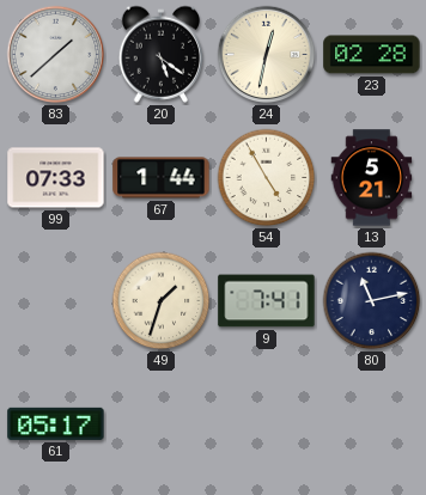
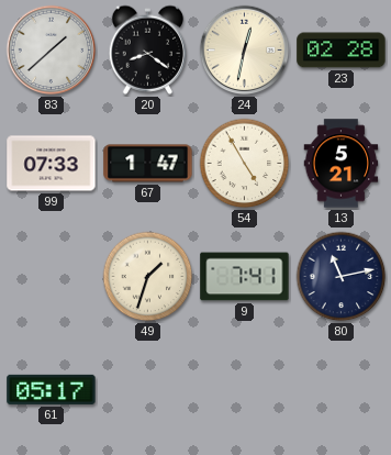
20: 5:21 -> 8:21
67: 1:44 -> 1:47
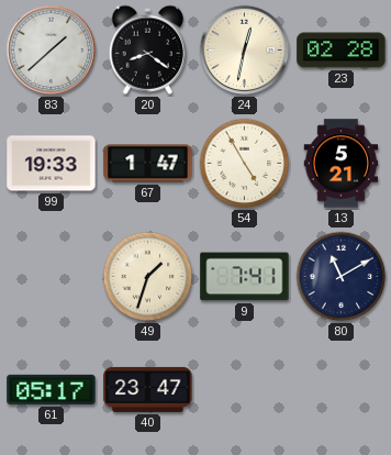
99: 07:33 -> 19:33
80: 11:13 -> 11:10
40: none -> 23:47
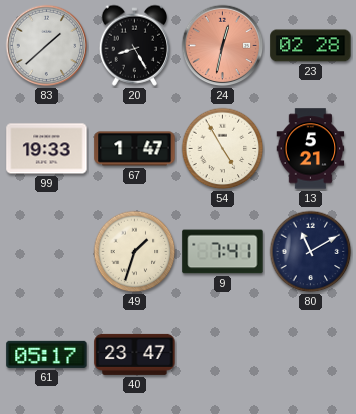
20: 8:21 -> 8:25
24 dial: cream -> salmon
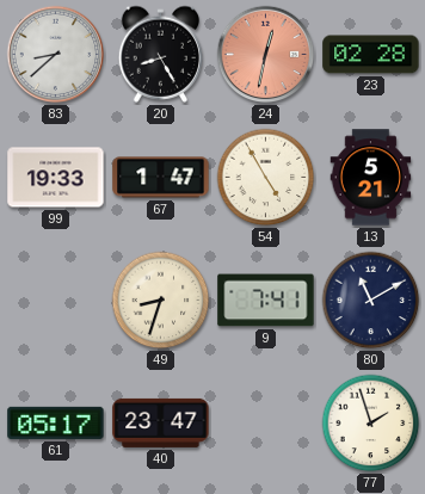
83: 1:38 -> 8:38
49: 1:33 -> 8:33
77: none -> 1:57
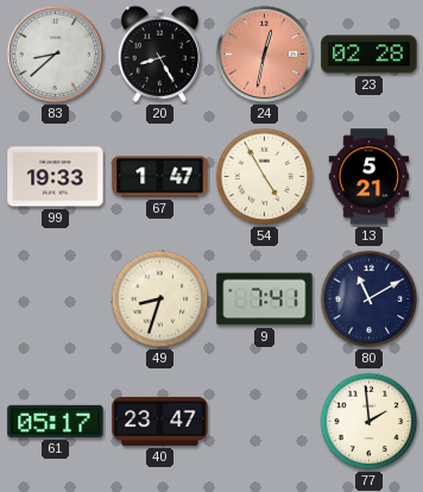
77: 1:57 -> 1:59
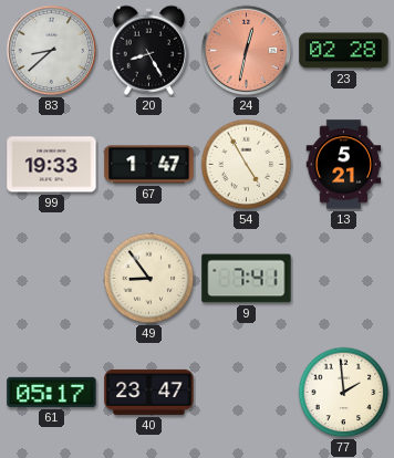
49: 8:33 -> 8:54
80: 11:10 -> none
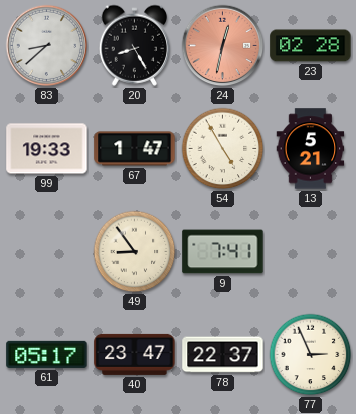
78: none -> 22:37
77: 1:59 -> 2:56
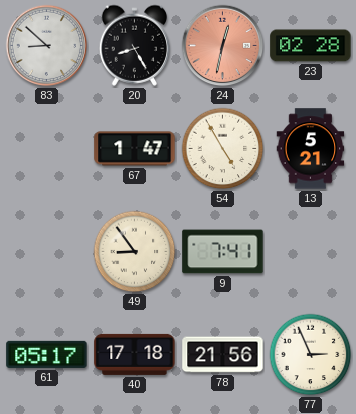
83: 8:38 -> 8:52
99: 19:33 -> none
40: 23:47 -> 17:18
78: 22:37 -> 21:56
